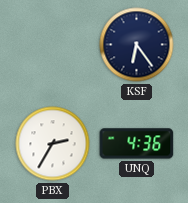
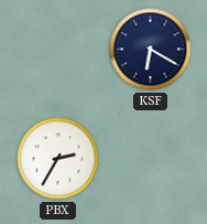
KSF: 6:24 -> 6:20
UNQ: 4:36 -> none
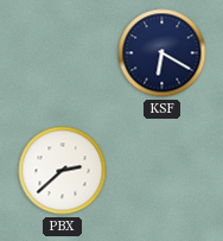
PBX: 2:35 -> 2:38
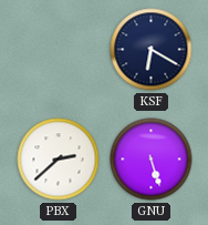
GNU: none -> 5:27
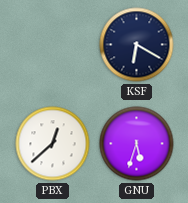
PBX: 2:38 -> 12:38
GNU: 5:27 -> 5:33
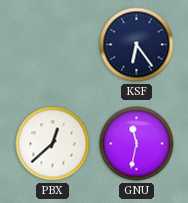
KSF: 6:20 -> 6:24
GNU: 5:33 -> 11:32
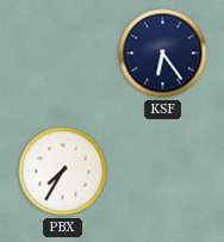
PBX: 12:38 -> 7:35
GNU: 11:32 -> none
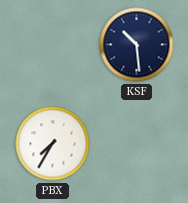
KSF: 6:24 -> 10:29
